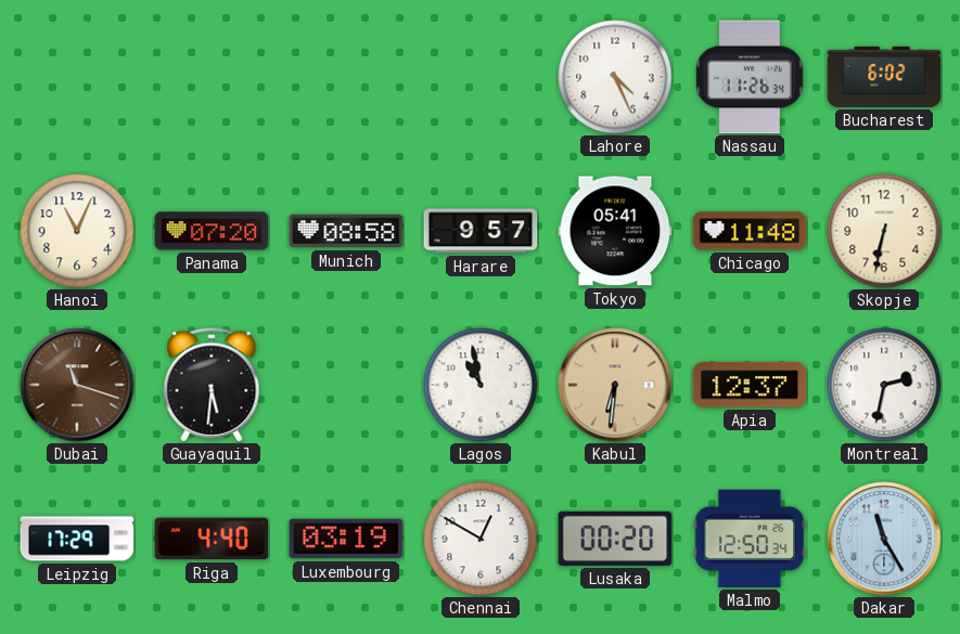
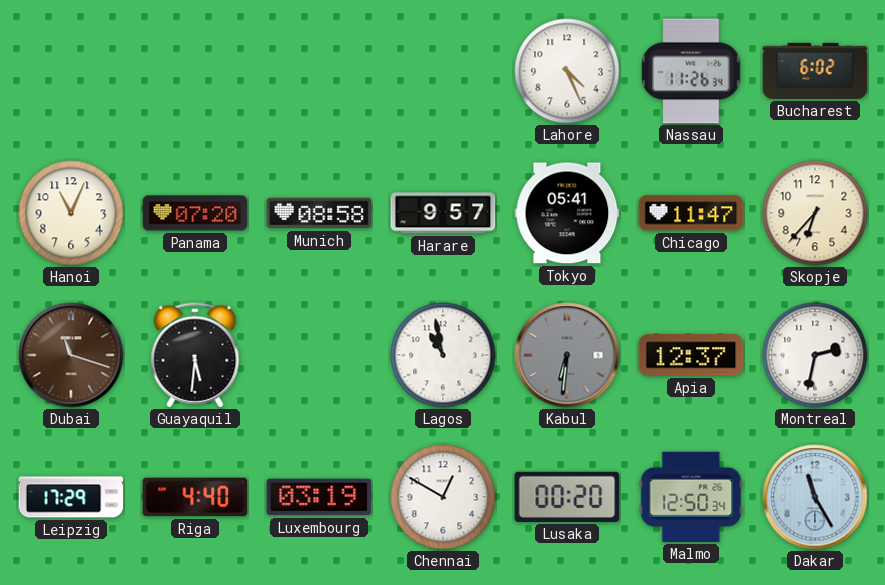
Chicago: 11:48 -> 11:47
Skopje: 6:32 -> 6:37
Kabul dial: champagne -> grey
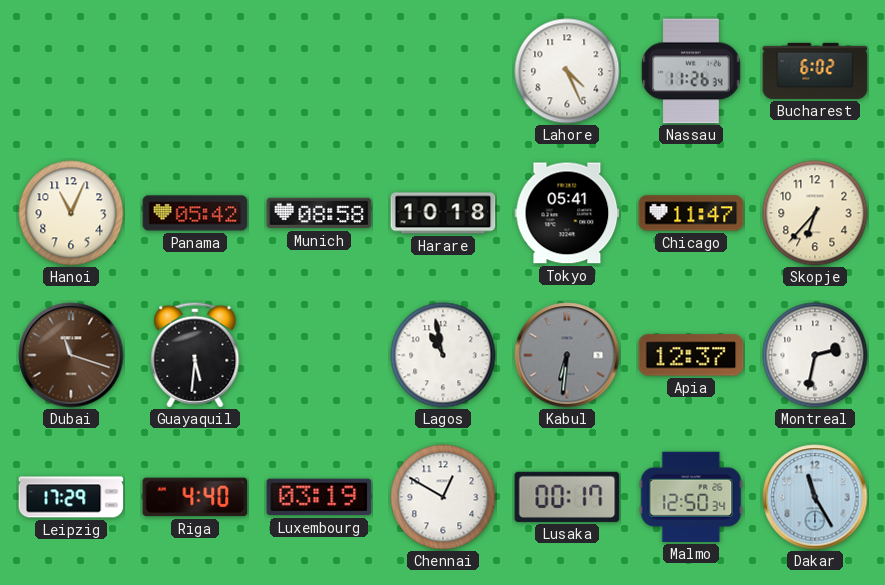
Panama: 07:20 -> 05:42
Harare: 9:57 -> 10:18
Lusaka: 00:20 -> 00:17
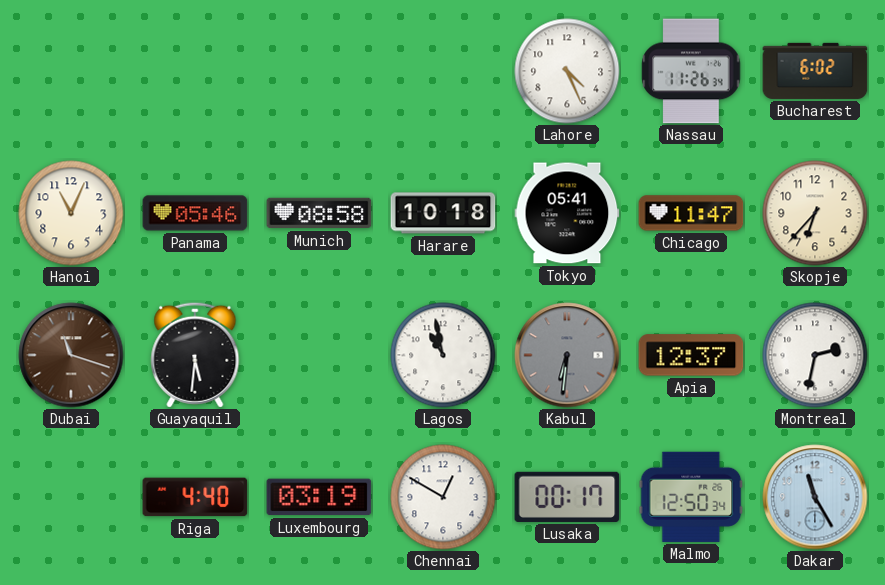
Panama: 05:42 -> 05:46
Leipzig: 17:29 -> none
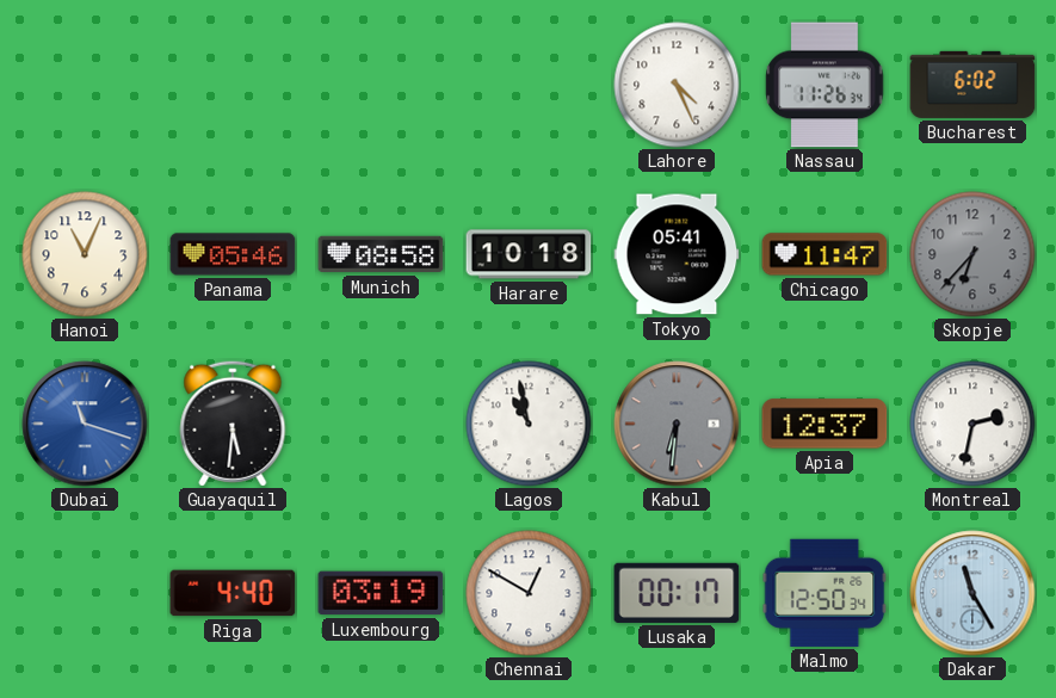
Skopje dial: cream -> grey
Dubai dial: brown -> blue
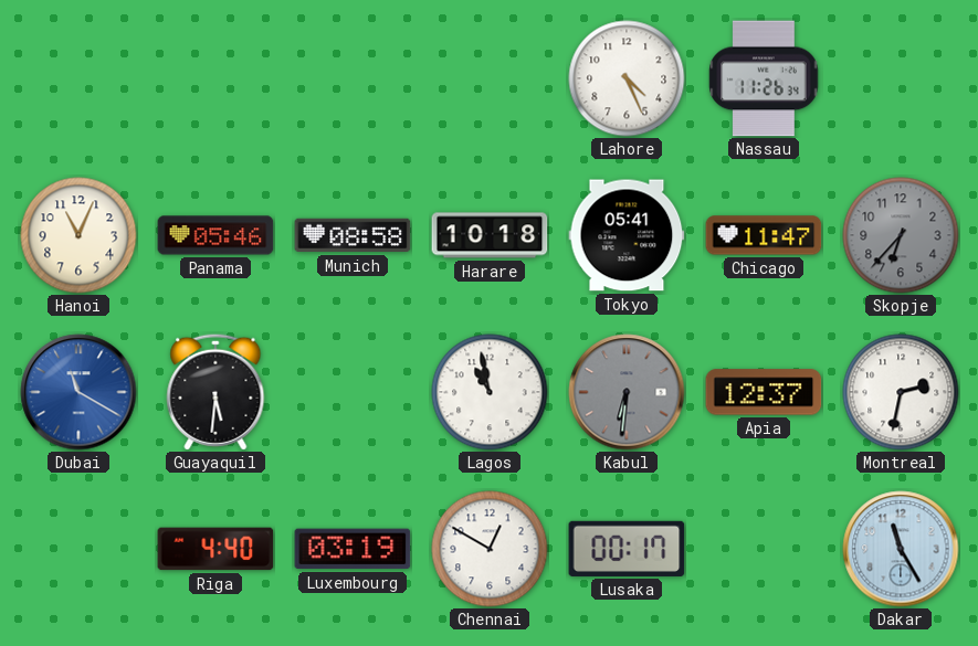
Bucharest: 6:02 -> none
Dubai: 11:18 -> 11:20
Malmo: 12:50 -> none
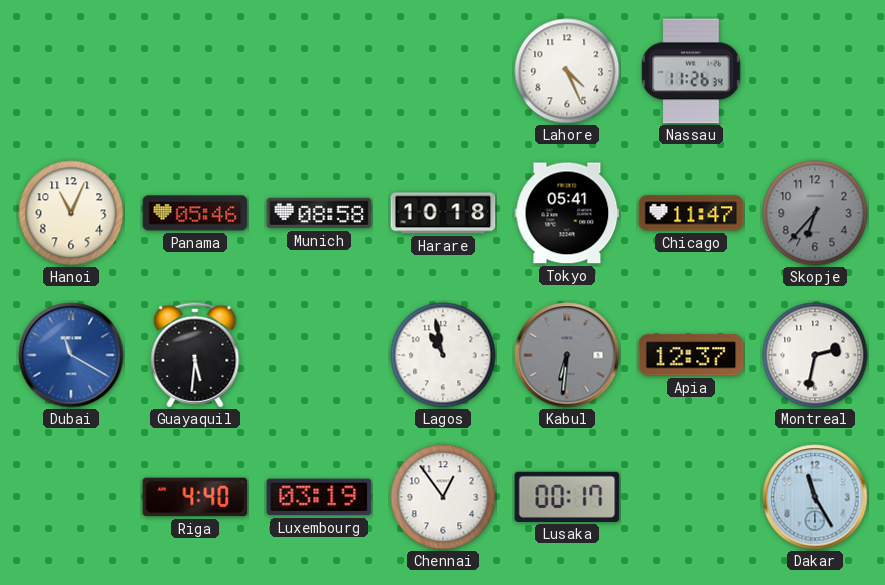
Chennai: 12:50 -> 12:54
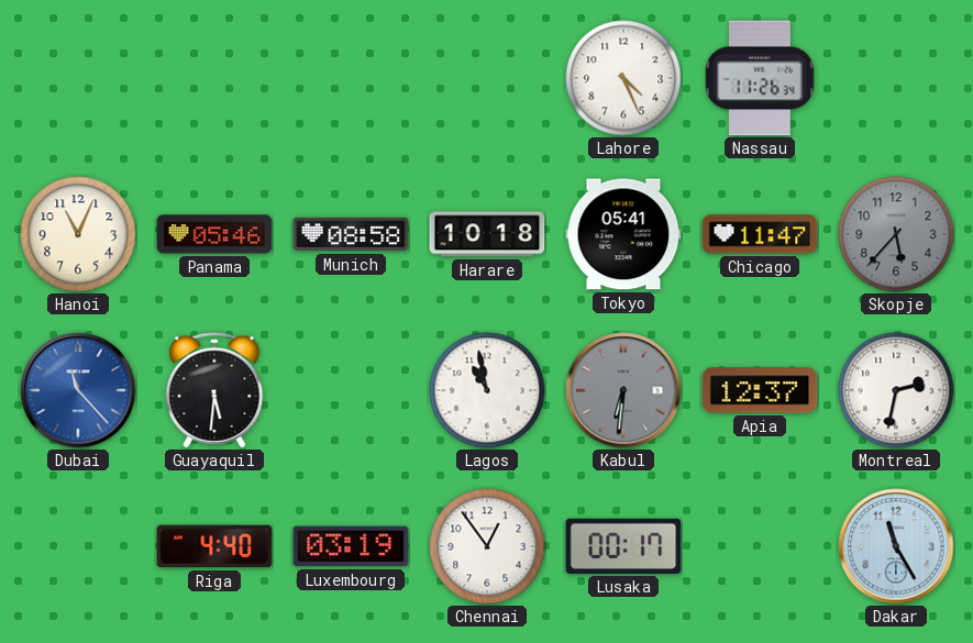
Skopje: 6:37 -> 5:37
Dubai: 11:20 -> 11:23
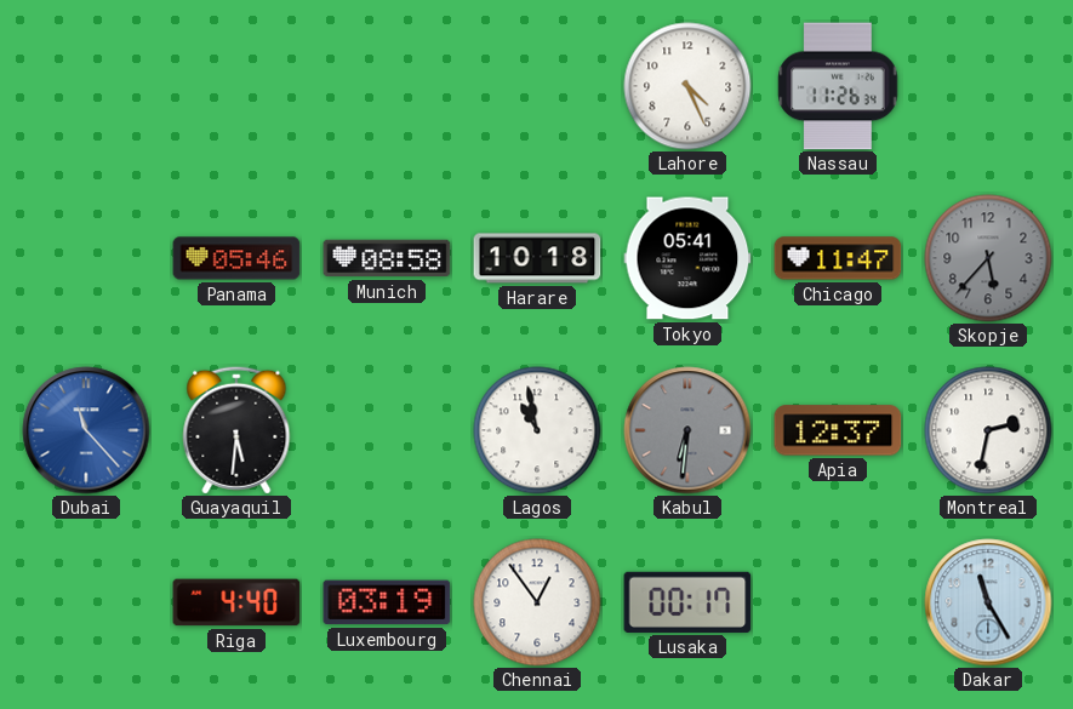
Hanoi: 11:04 -> none
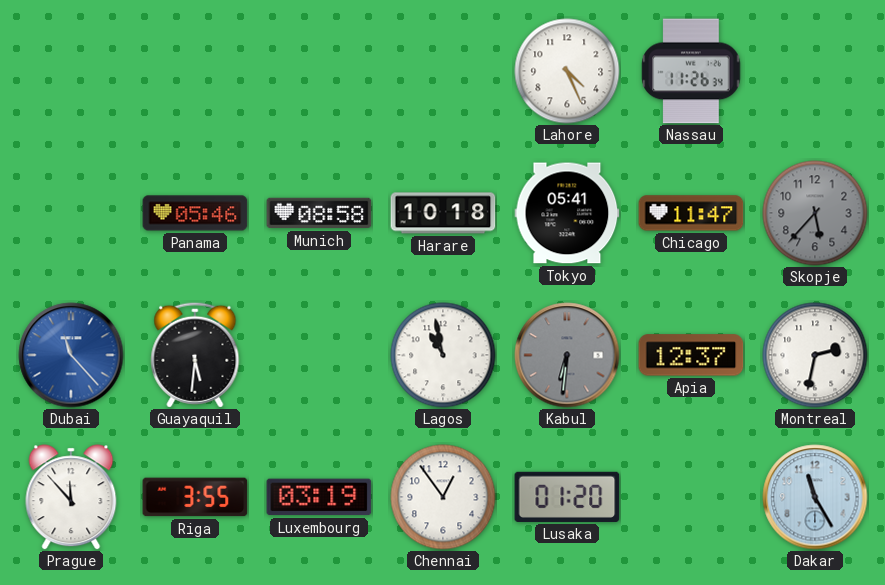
Prague: none -> 11:53
Riga: 4:40 -> 3:55
Lusaka: 00:17 -> 01:20
